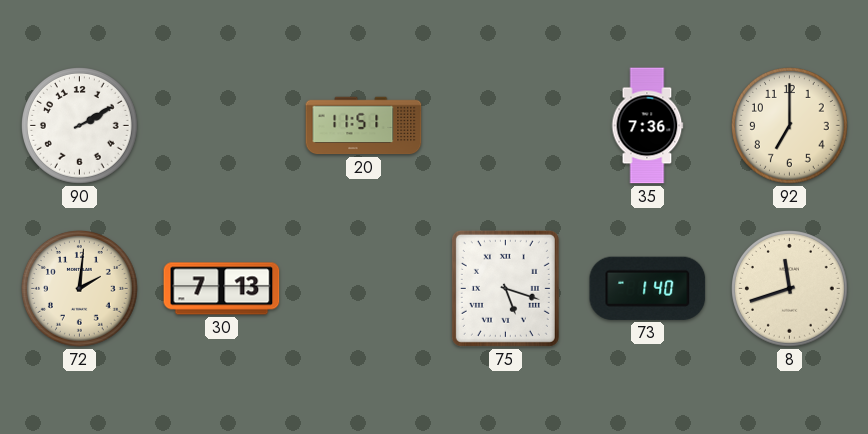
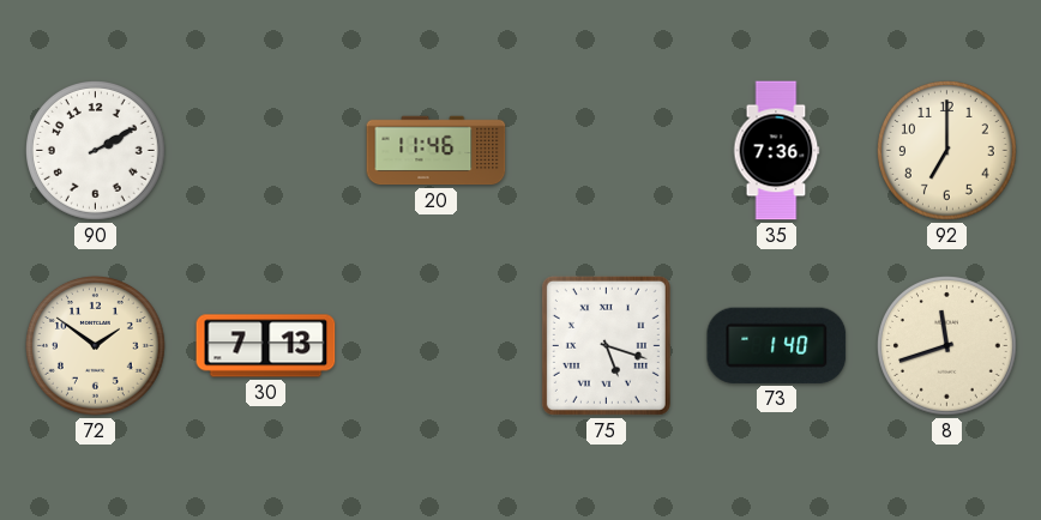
20: 11:51 -> 11:46
72: 2:01 -> 1:51
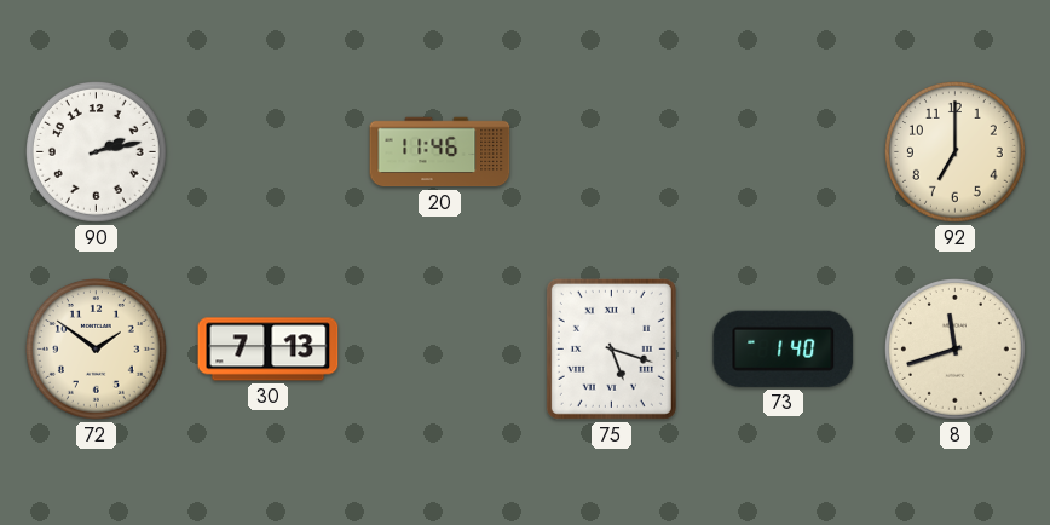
90: 2:10 -> 2:13
35: 7:36 -> none
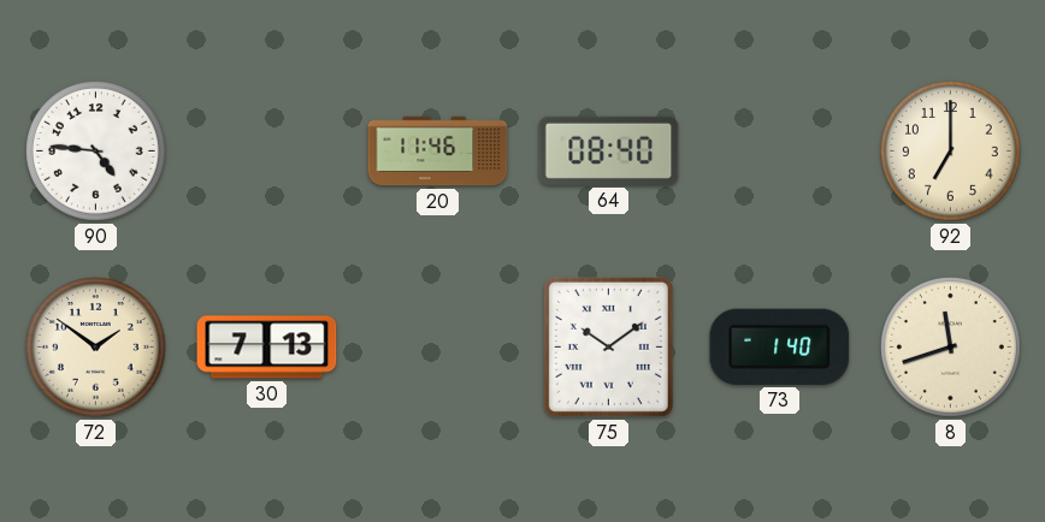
90: 2:13 -> 4:46
64: none -> 08:40
75: 5:18 -> 10:09
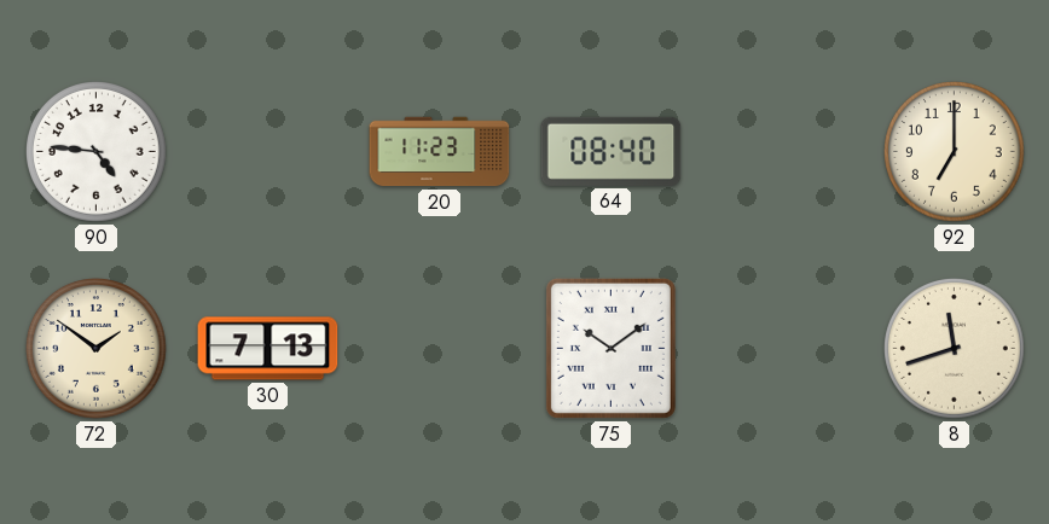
20: 11:46 -> 11:23
73: 1:40 -> none
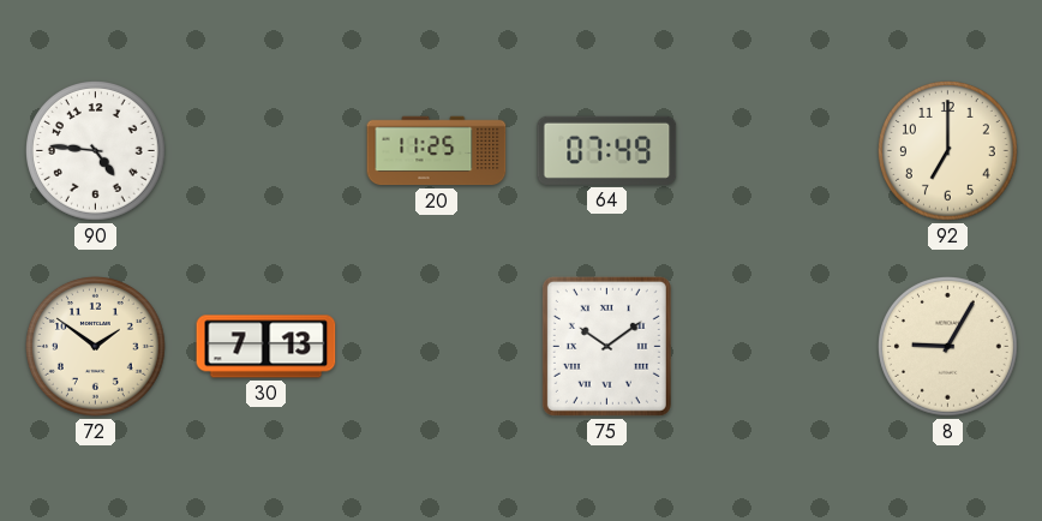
20: 11:23 -> 11:25
64: 08:40 -> 07:49
8: 11:42 -> 9:05
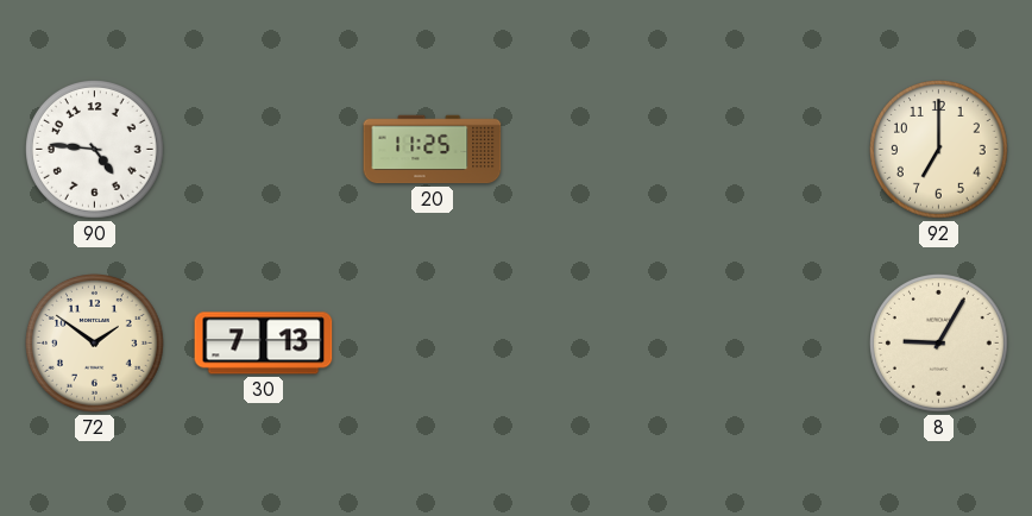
64: 07:49 -> none
75: 10:09 -> none
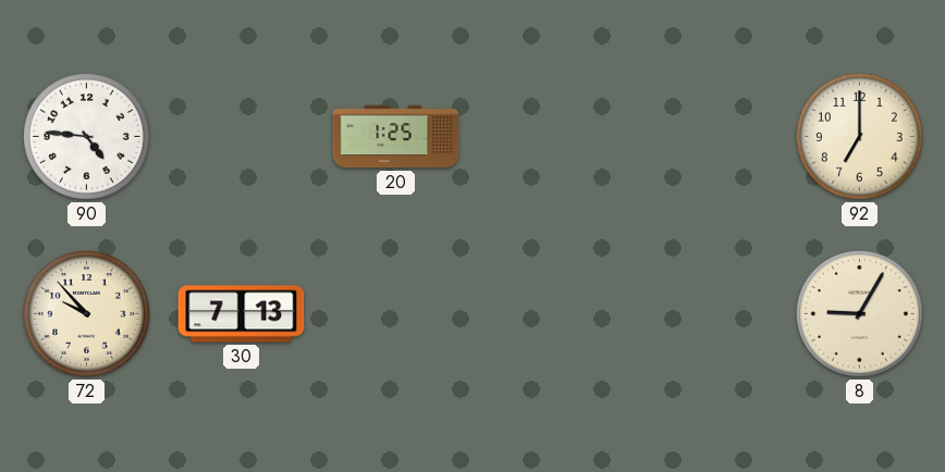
20: 11:25 -> 1:25
72: 1:51 -> 9:53
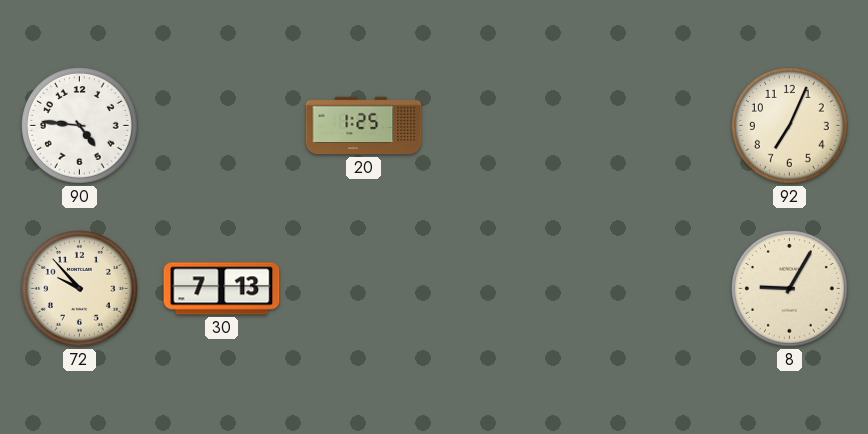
92: 7:00 -> 7:04
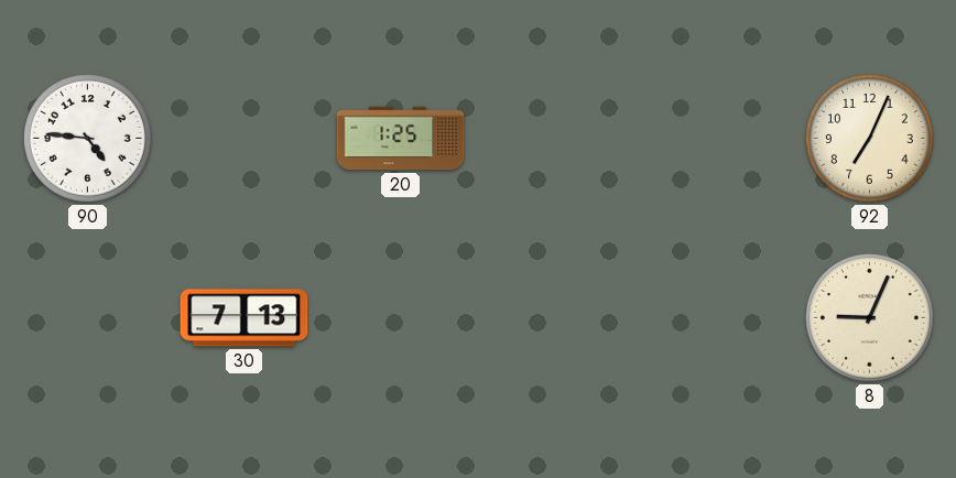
72: 9:53 -> none
8: 9:05 -> 9:04
